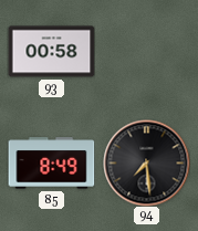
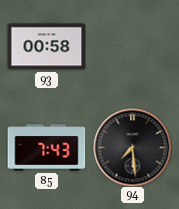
85: 8:49 -> 7:43
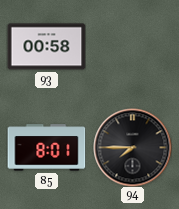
85: 7:43 -> 8:01
94: 7:29 -> 7:45
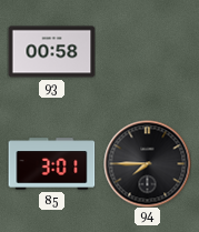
85: 8:01 -> 3:01
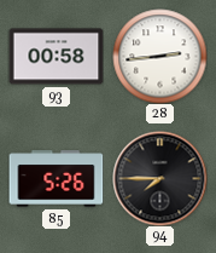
28: none -> 2:44
85: 3:01 -> 5:26
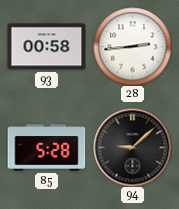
85: 5:26 -> 5:28
94: 7:45 -> 9:08
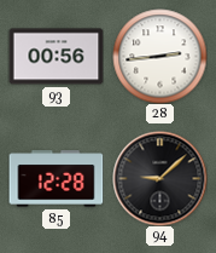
93: 00:58 -> 00:56
85: 5:28 -> 12:28
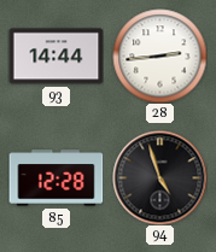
93: 00:56 -> 14:44
94: 9:08 -> 4:57
